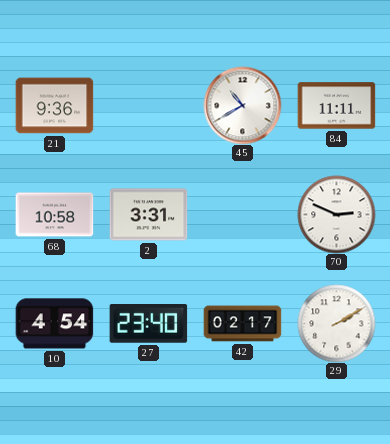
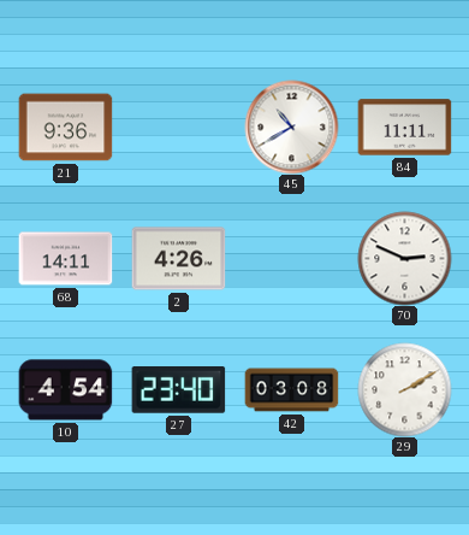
68: 10:58 -> 14:11
2: 3:31 -> 4:26
42: 02:17 -> 03:08
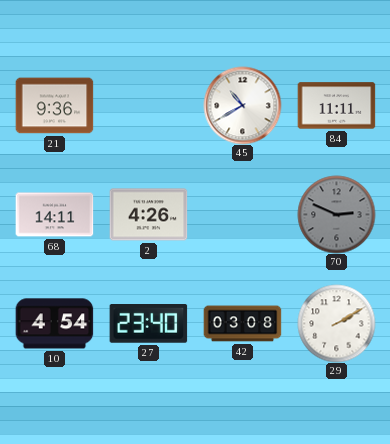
70 dial: white -> grey
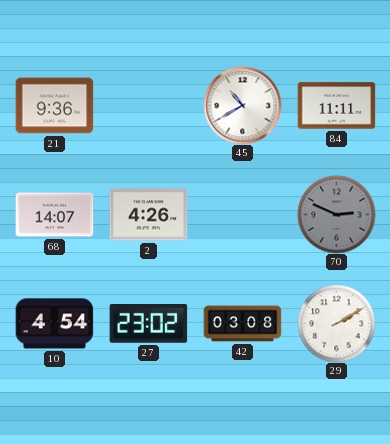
68: 14:11 -> 14:07
27: 23:40 -> 23:02
